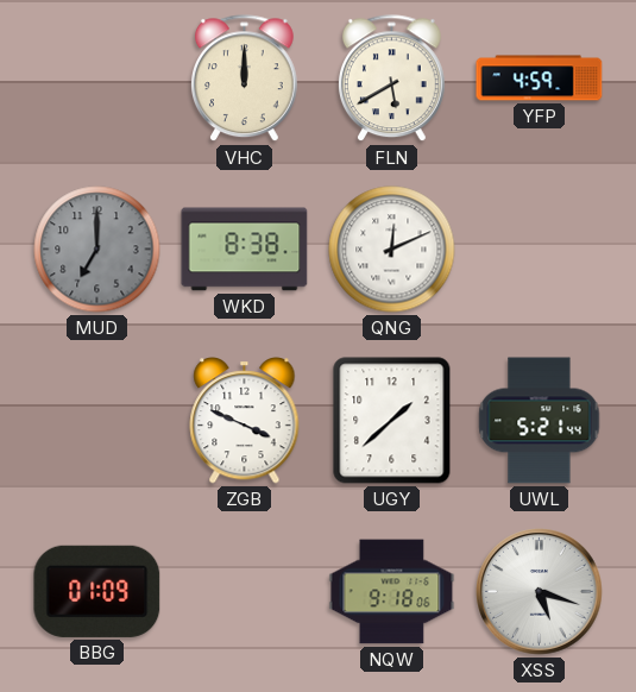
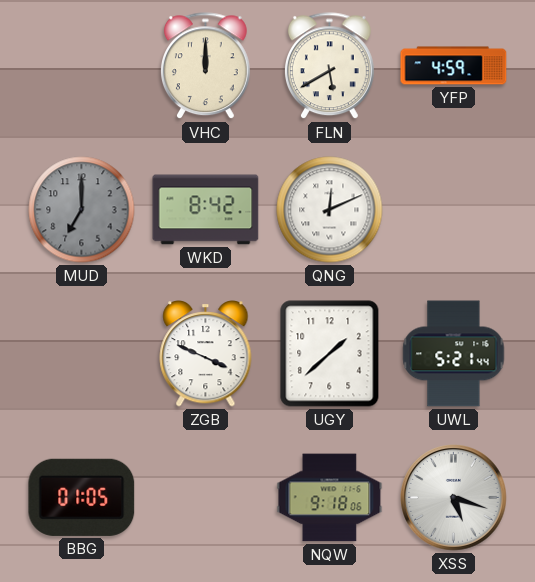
WKD: 8:38 -> 8:42
BBG: 01:09 -> 01:05
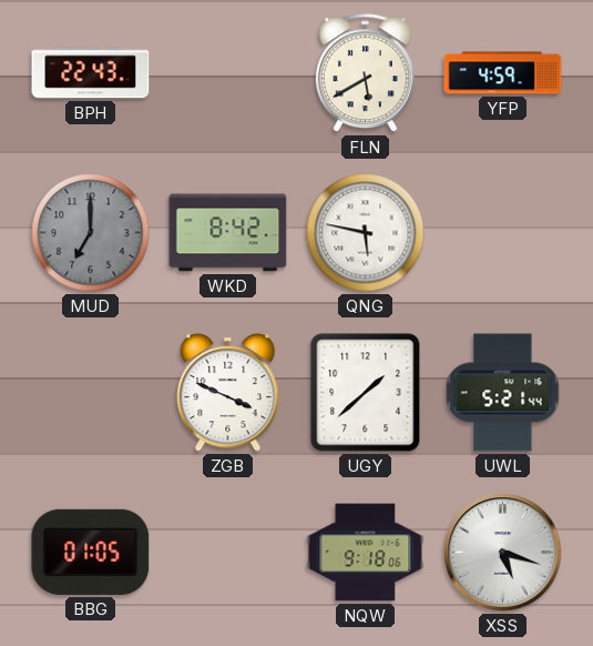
BPH: none -> 22:43
VHC: 12:00 -> none
QNG: 12:11 -> 5:47
